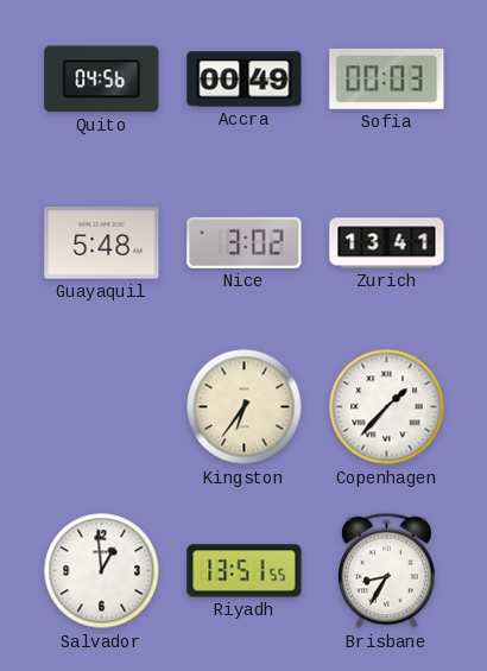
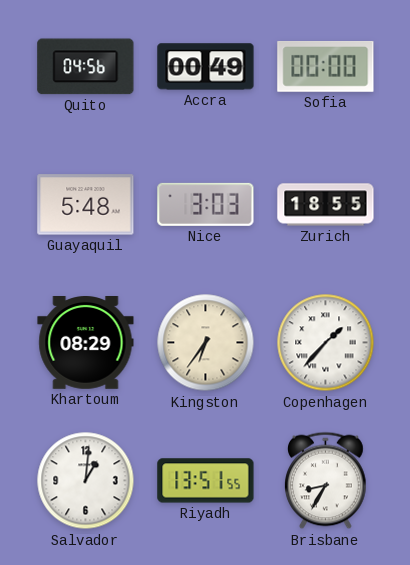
Sofia: 00:03 -> 00:00
Nice: 3:02 -> 3:03
Zurich: 13:41 -> 18:55
Khartoum: none -> 08:29
Salvador: 12:59 -> 1:01
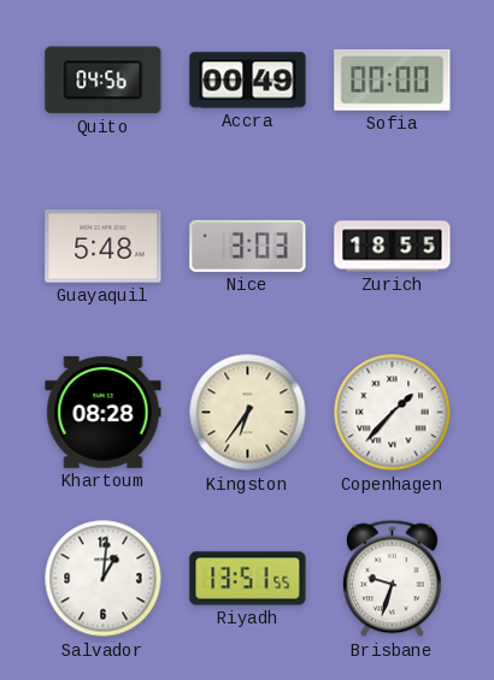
Khartoum: 08:29 -> 08:28
Brisbane: 8:35 -> 9:33
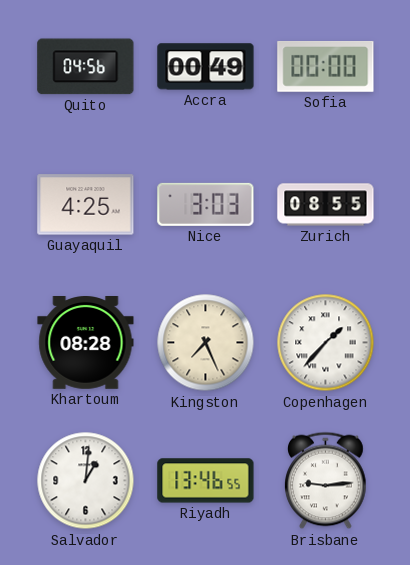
Guayaquil: 5:48 -> 4:25
Zurich: 18:55 -> 08:55
Kingston: 6:36 -> 7:26
Riyadh: 13:51 -> 13:46
Brisbane: 9:33 -> 9:14
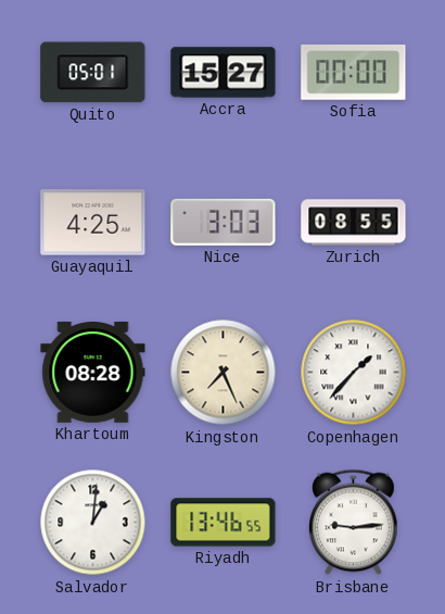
Quito: 04:56 -> 05:01
Accra: 00:49 -> 15:27
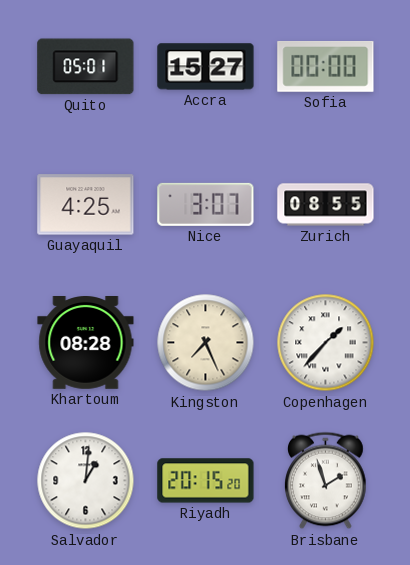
Nice: 3:03 -> 3:07
Riyadh: 13:46 -> 20:15
Brisbane: 9:14 -> 1:57
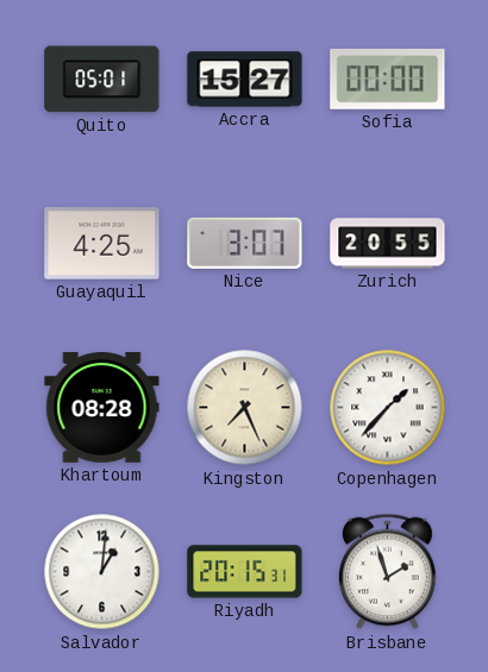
Zurich: 08:55 -> 20:55
Riyadh: 20:15:20 -> 20:15:31
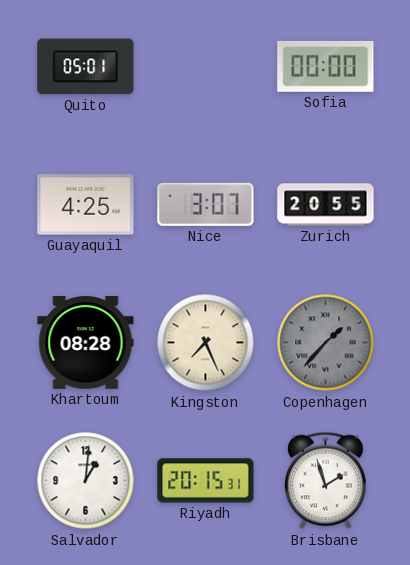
Accra: 15:27 -> none
Copenhagen dial: white -> grey
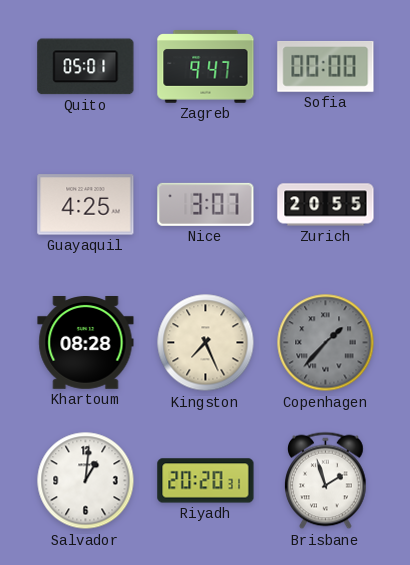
Zagreb: none -> 9:47
Riyadh: 20:15 -> 20:20
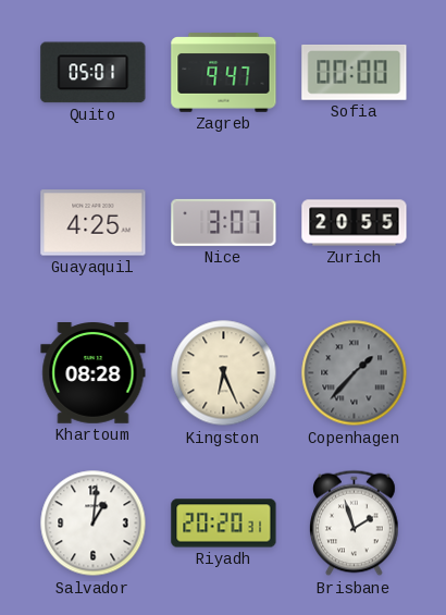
Kingston: 7:26 -> 6:26
